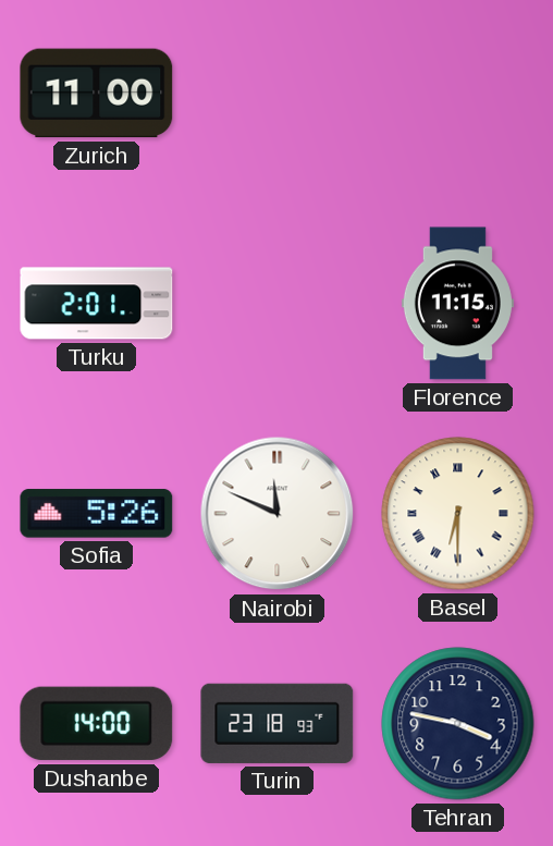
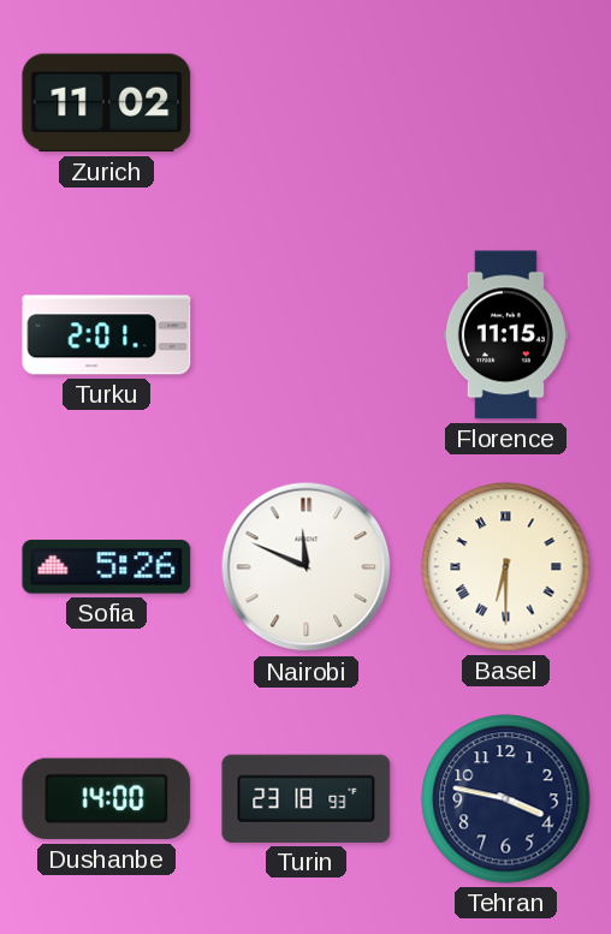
Zurich: 11:00 -> 11:02
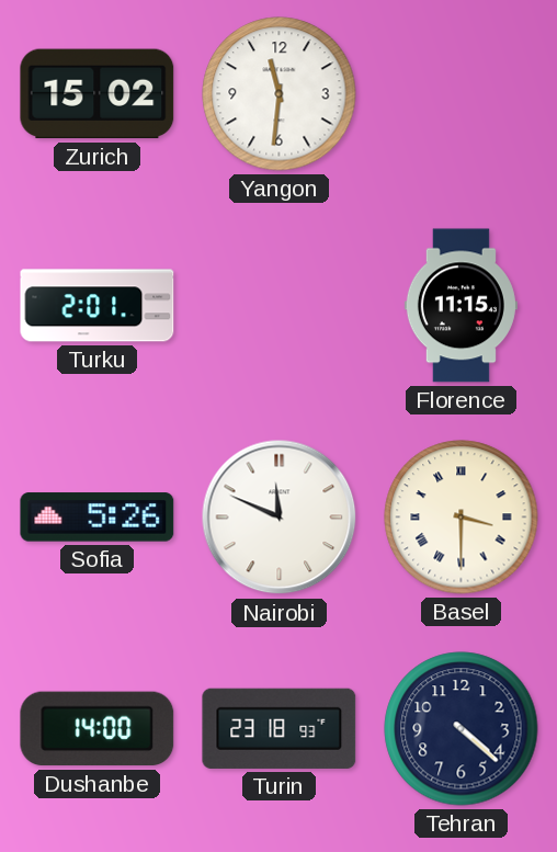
Zurich: 11:02 -> 15:02
Yangon: none -> 11:31
Basel: 6:30 -> 3:30
Tehran: 3:47 -> 4:22
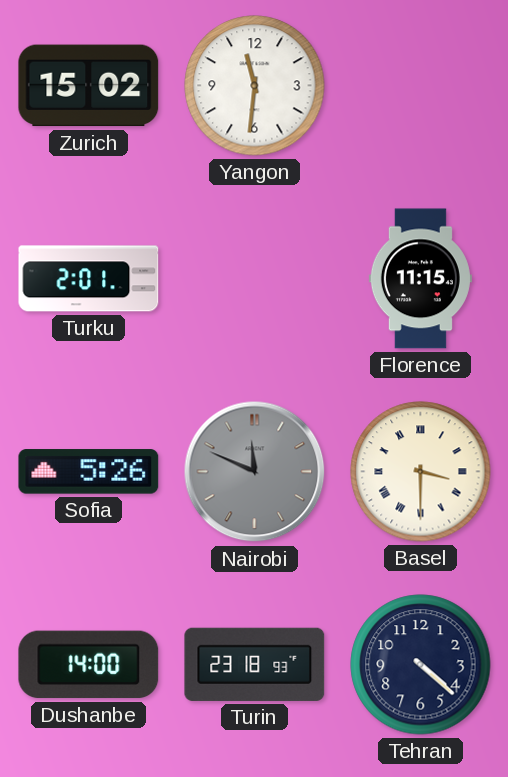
Nairobi dial: white -> grey
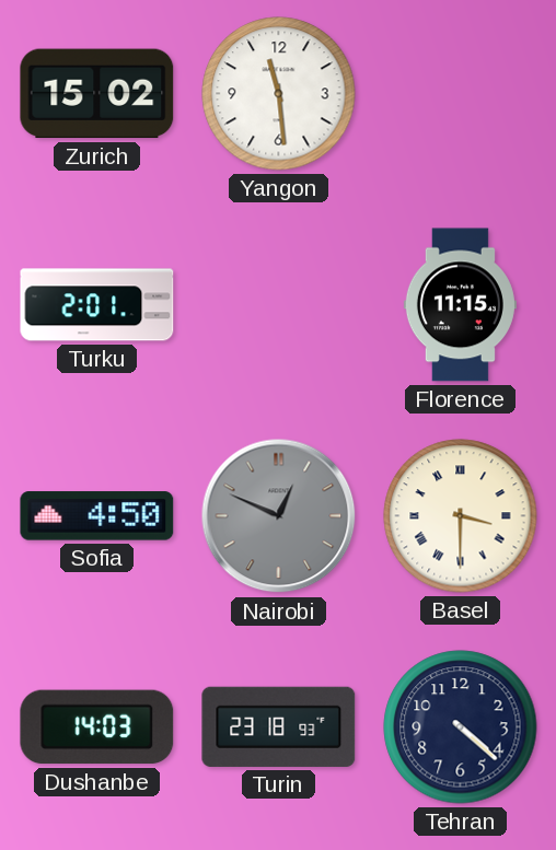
Yangon: 11:31 -> 11:29
Sofia: 5:26 -> 4:50
Nairobi: 11:49 -> 12:49
Dushanbe: 14:00 -> 14:03
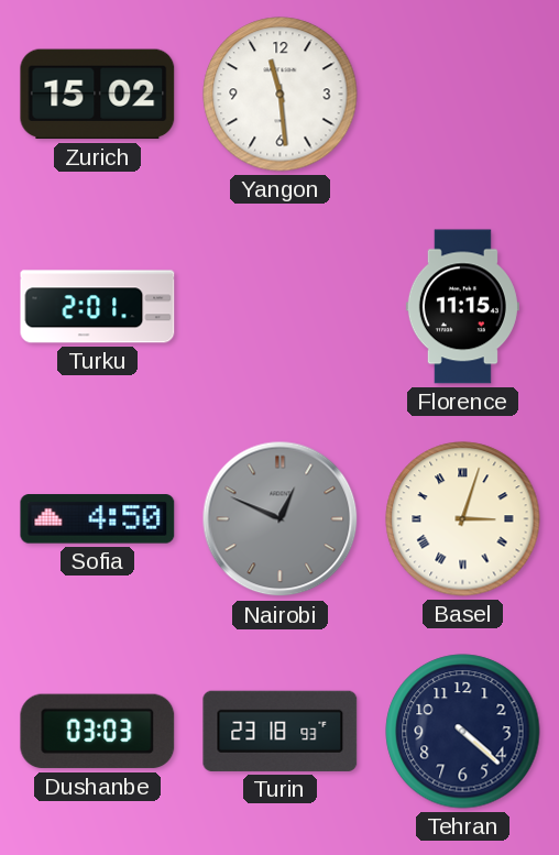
Basel: 3:30 -> 3:03
Dushanbe: 14:03 -> 03:03
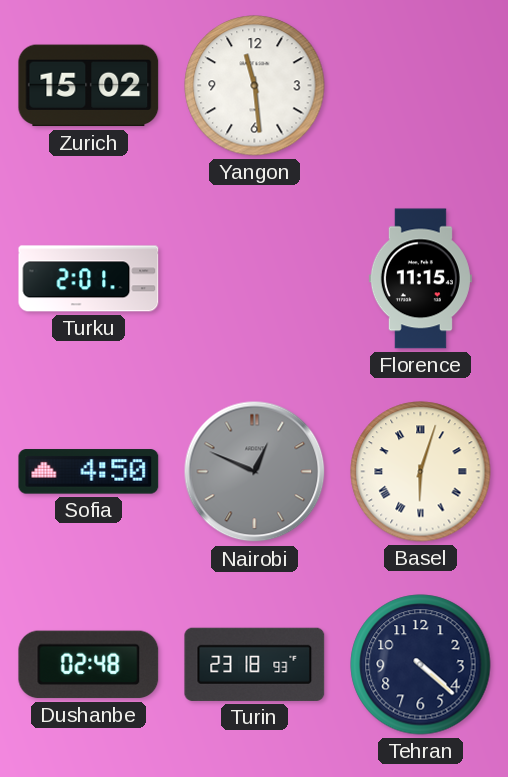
Basel: 3:03 -> 6:03
Dushanbe: 03:03 -> 02:48
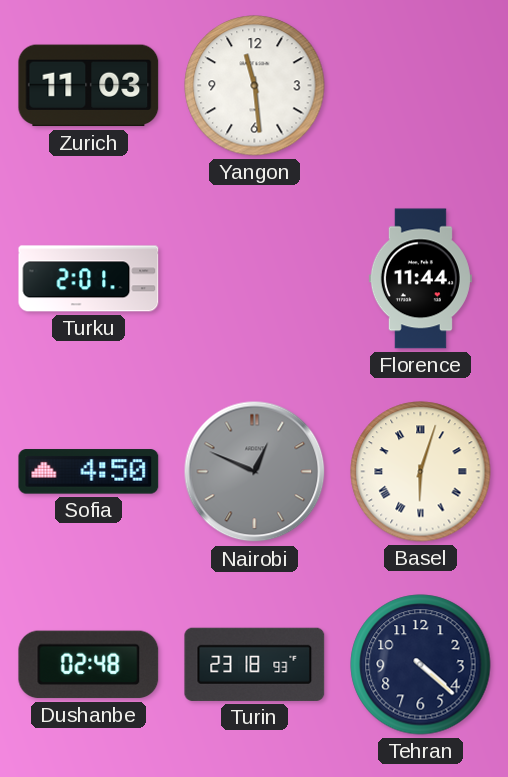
Zurich: 15:02 -> 11:03
Florence: 11:15 -> 11:44
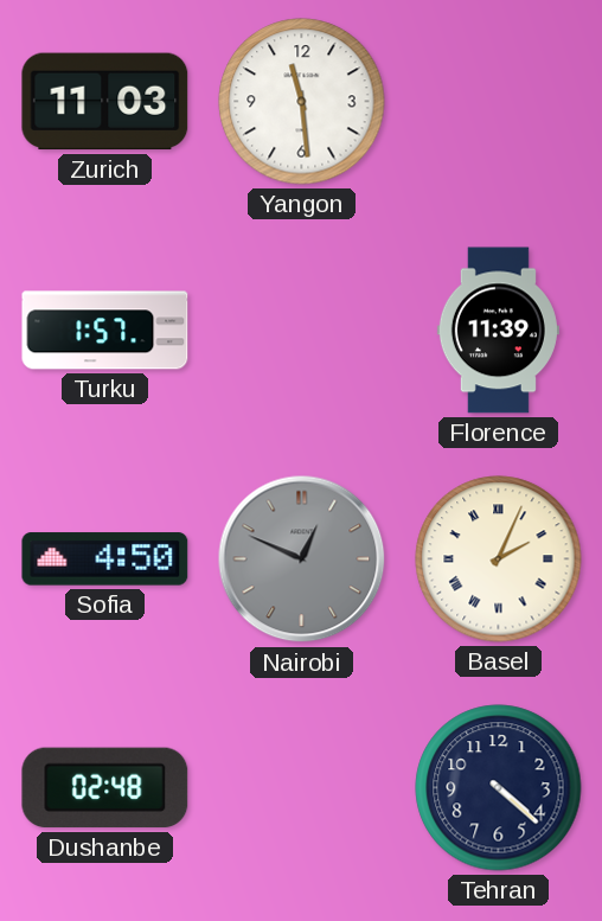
Turku: 2:01 -> 1:57
Florence: 11:44 -> 11:39
Basel: 6:03 -> 2:04
Turin: 23:18 -> none
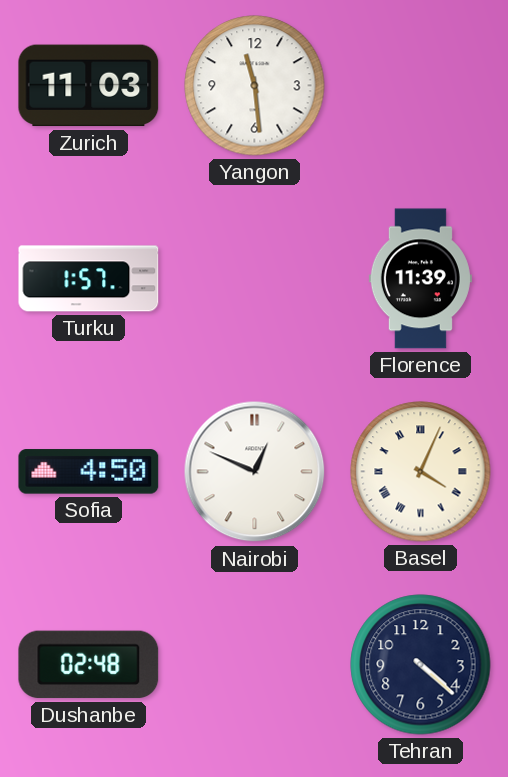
Nairobi dial: grey -> white
Basel: 2:04 -> 4:04
